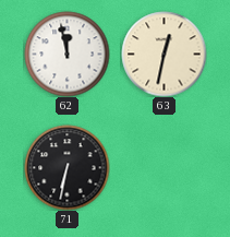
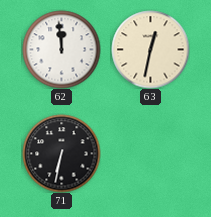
62: 11:58 -> 11:59
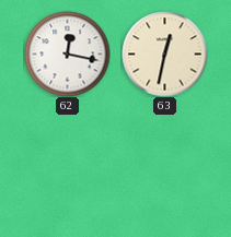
62: 11:59 -> 12:17
71: 6:32 -> none
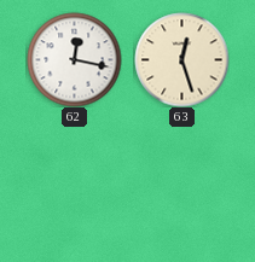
63: 12:32 -> 12:27
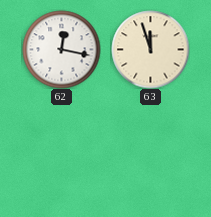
63: 12:27 -> 11:57
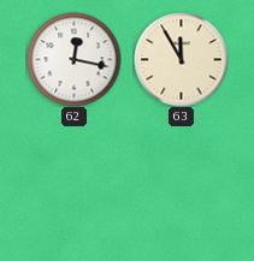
63: 11:57 -> 11:55
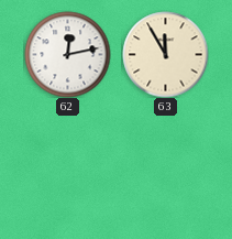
62: 12:17 -> 12:13
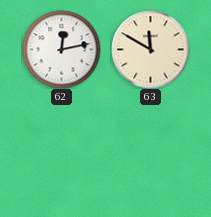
63: 11:55 -> 11:50
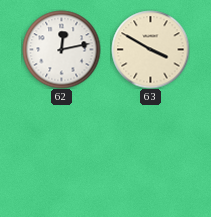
63: 11:50 -> 3:50
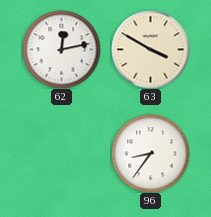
96: none -> 8:36
